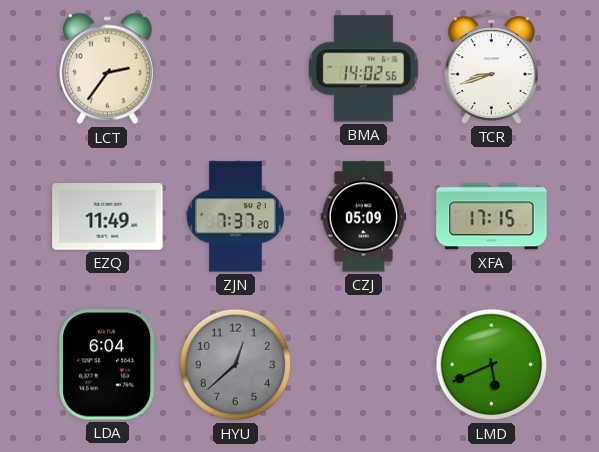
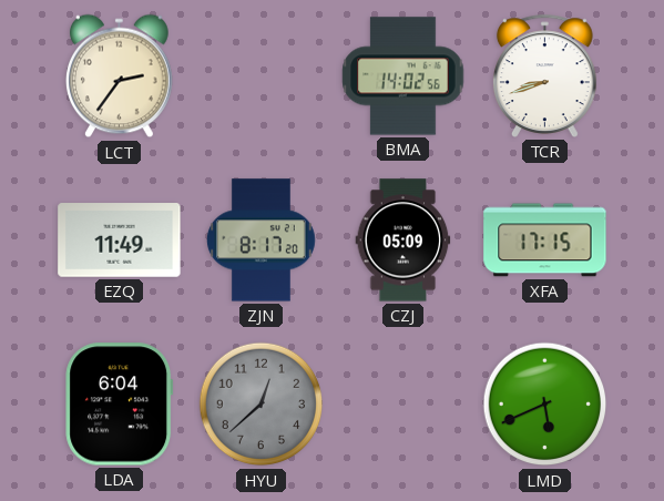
ZJN: 7:37 -> 8:17
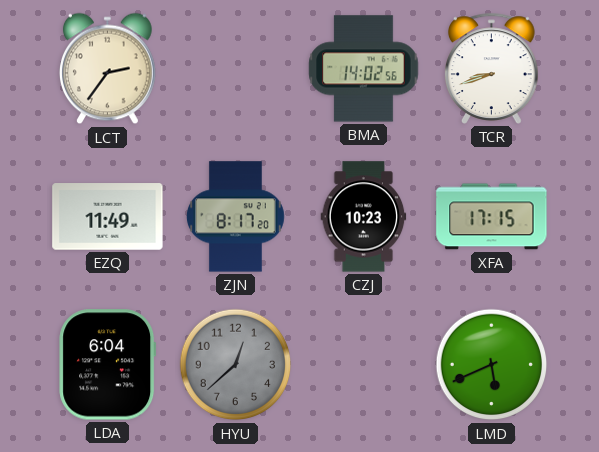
CZJ: 05:09 -> 10:23
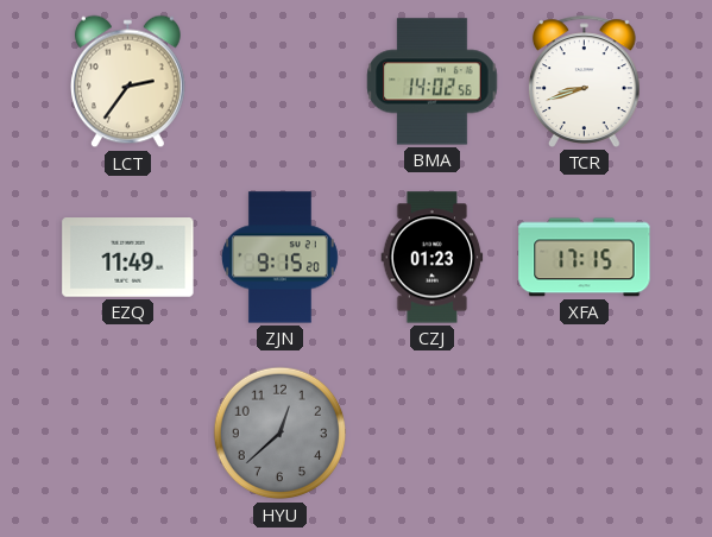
ZJN: 8:17 -> 9:15
CZJ: 10:23 -> 01:23
LDA: 6:04 -> none
LMD: 5:41 -> none
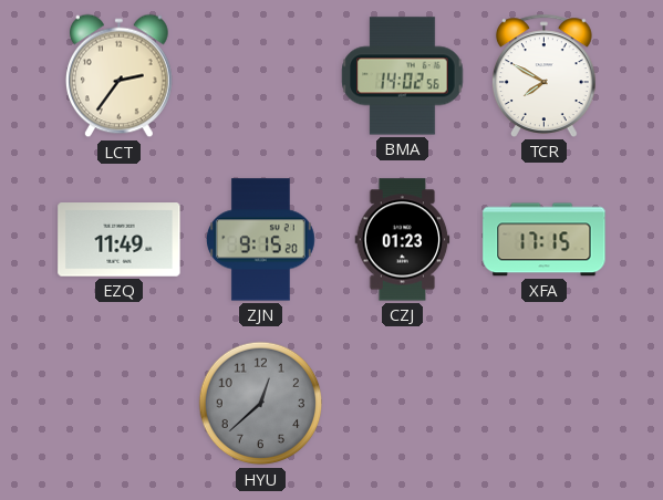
TCR: 8:42 -> 7:50
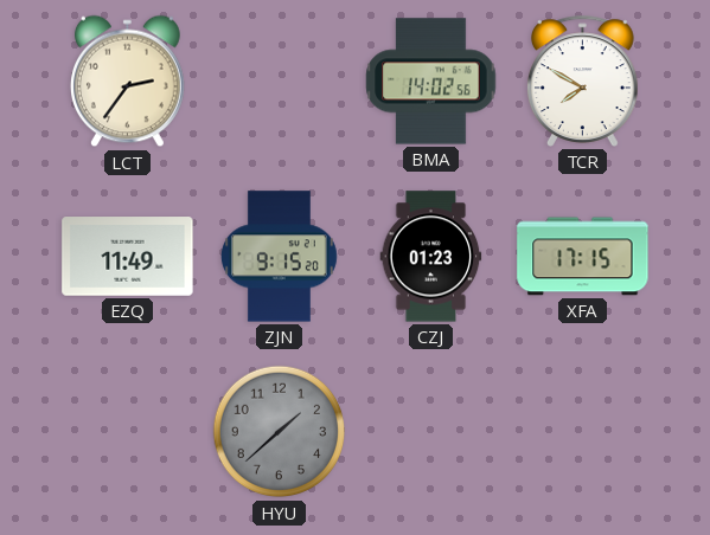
HYU: 12:38 -> 1:38
